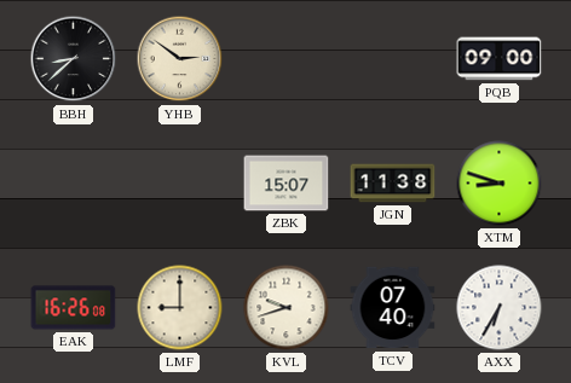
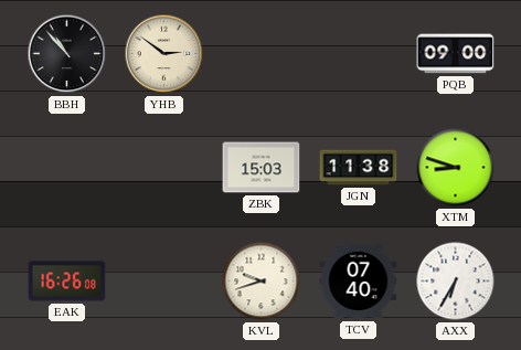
BBH: 8:38 -> 10:53
ZBK: 15:07 -> 15:03
LMF: 9:00 -> none
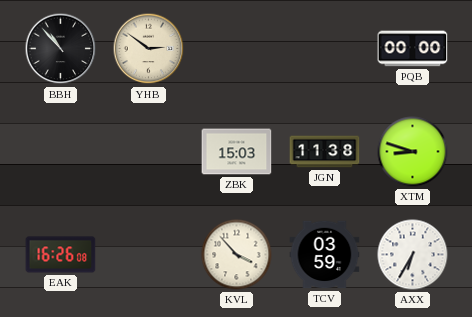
PQB: 09:00 -> 00:00
KVL: 9:42 -> 3:53
TCV: 07:40 -> 03:59
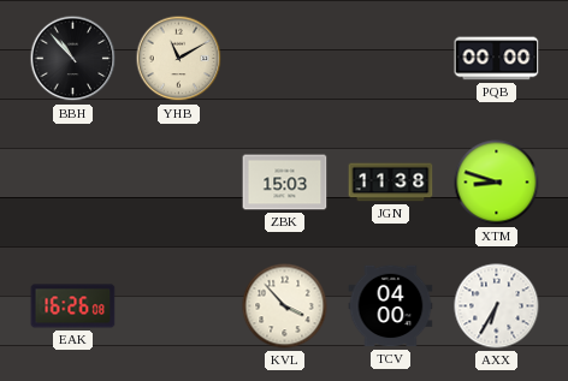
YHB: 2:51 -> 11:10
TCV: 03:59 -> 04:00
